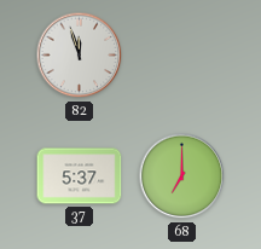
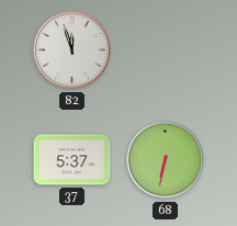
68: 7:00 -> 6:32
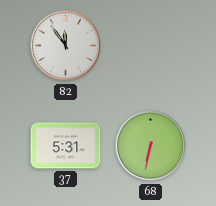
82: 11:57 -> 11:54
37: 5:37 -> 5:31
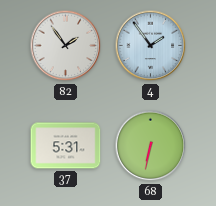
82: 11:54 -> 1:54
4: none -> 1:54
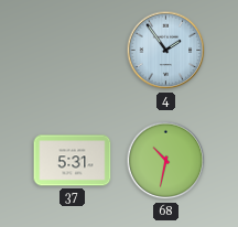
82: 1:54 -> none
68: 6:32 -> 10:32
